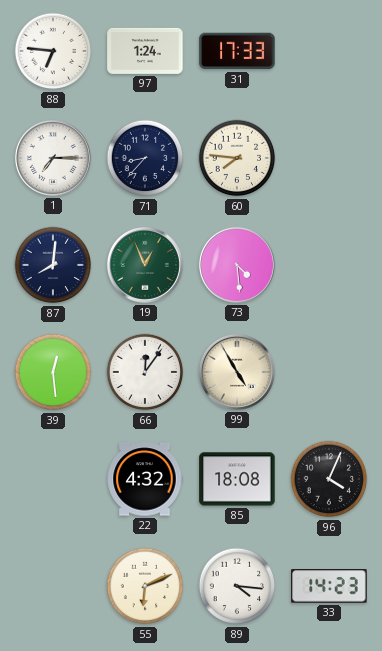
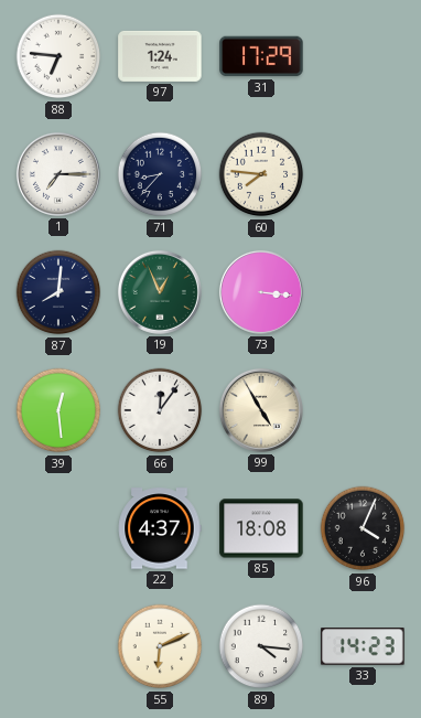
31: 17:33 -> 17:29
73: 4:29 -> 3:16
22: 4:32 -> 4:37
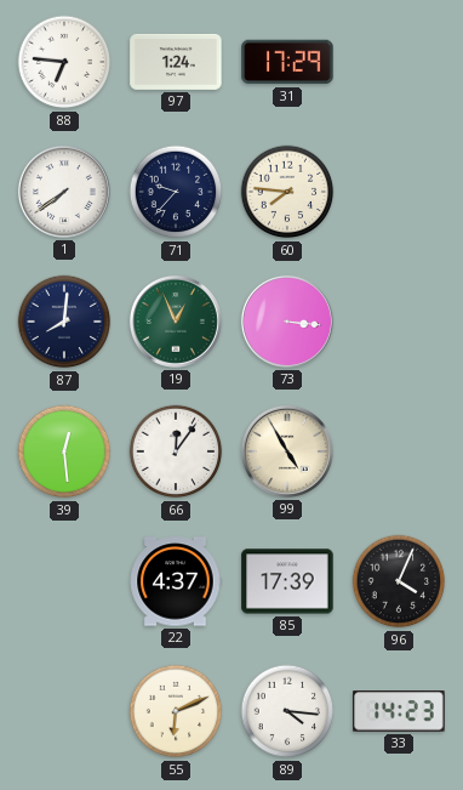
1: 7:15 -> 7:39
71: 8:37 -> 9:37
85: 18:08 -> 17:39
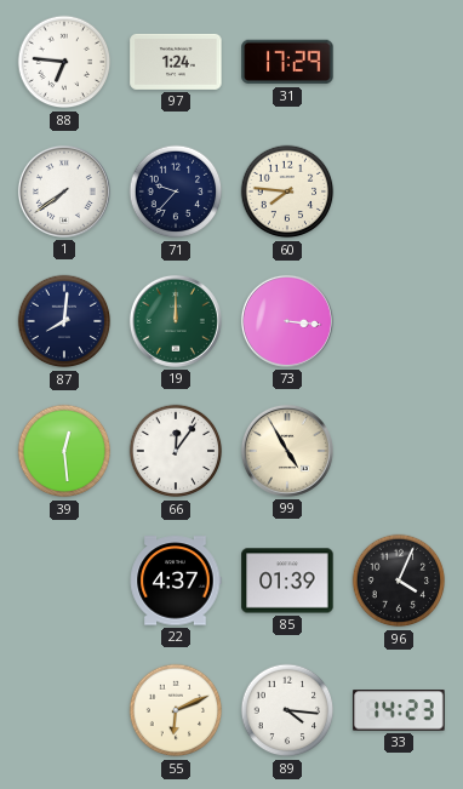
19: 12:56 -> 12:00
85: 17:39 -> 01:39
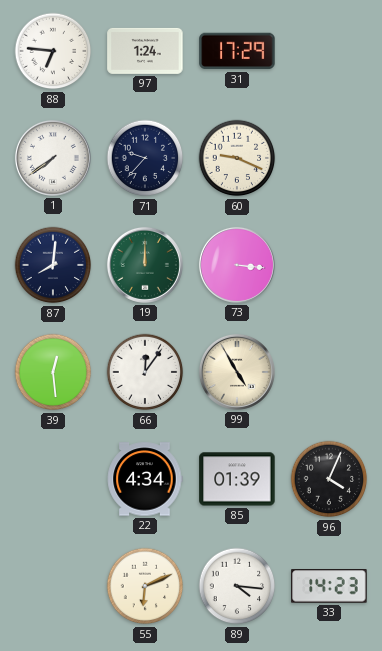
60: 7:46 -> 9:19
22: 4:37 -> 4:34
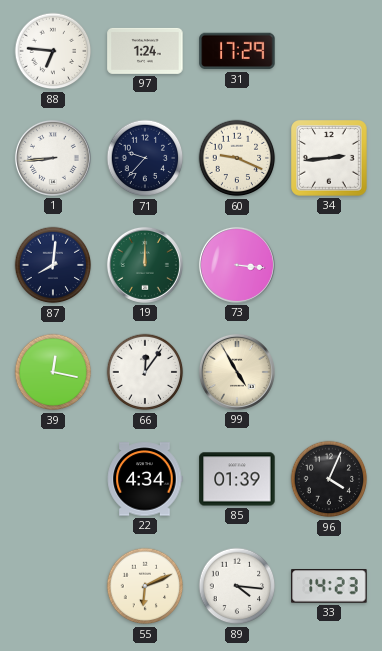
1: 7:39 -> 8:44
34: none -> 2:44
39: 12:29 -> 12:17
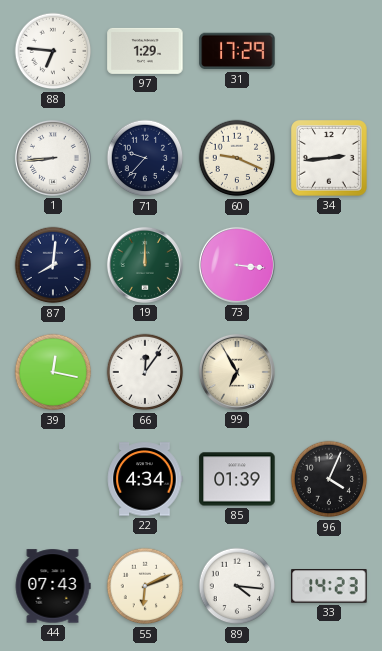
97: 1:24 -> 1:29
99: 4:55 -> 6:55
44: none -> 07:43
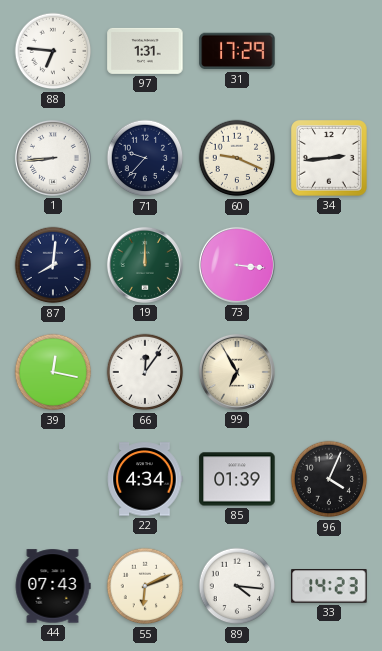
97: 1:29 -> 1:31
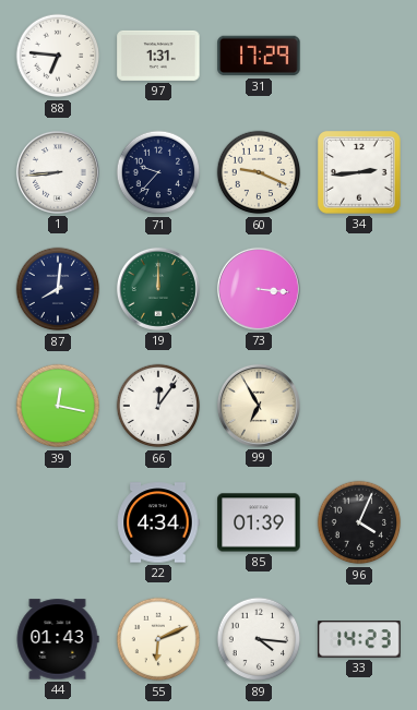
44: 07:43 -> 01:43
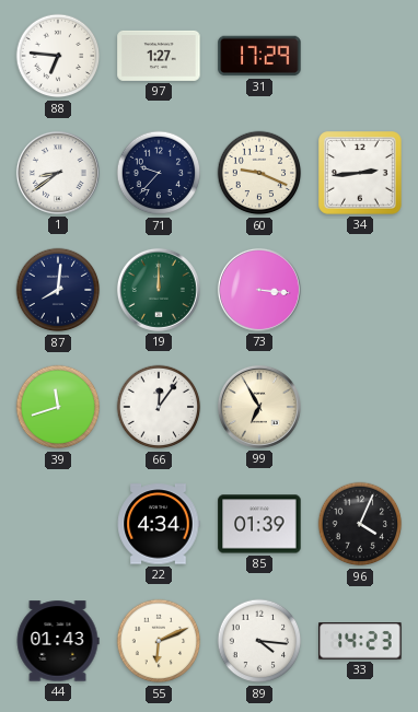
97: 1:31 -> 1:27
1: 8:44 -> 8:39
39: 12:17 -> 11:42
